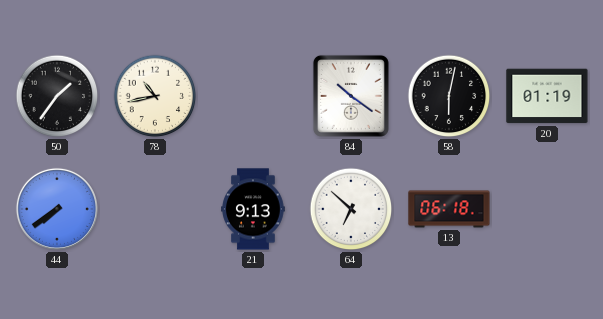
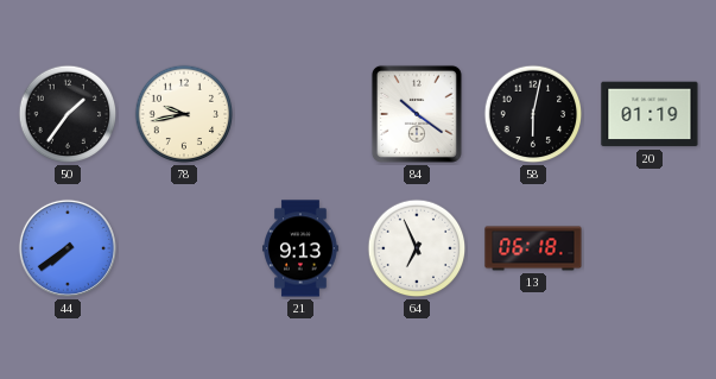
78: 10:43 -> 9:43
64: 6:52 -> 6:56
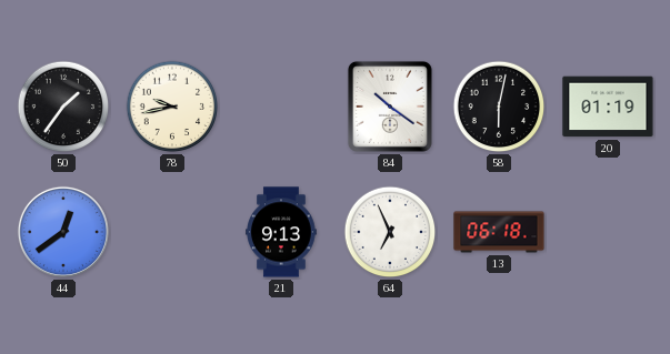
44: 7:39 -> 12:39
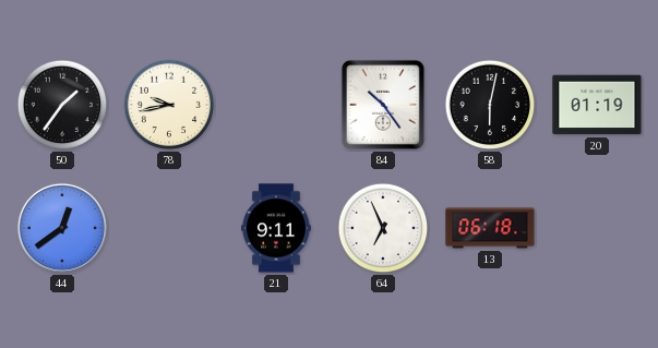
84: 10:21 -> 10:24
21: 9:13 -> 9:11
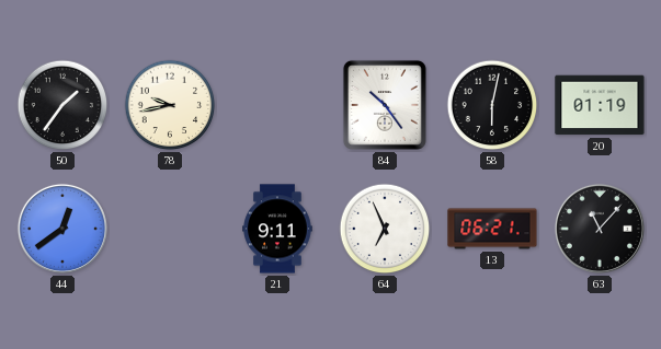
13: 06:18 -> 06:21
63: none -> 11:07
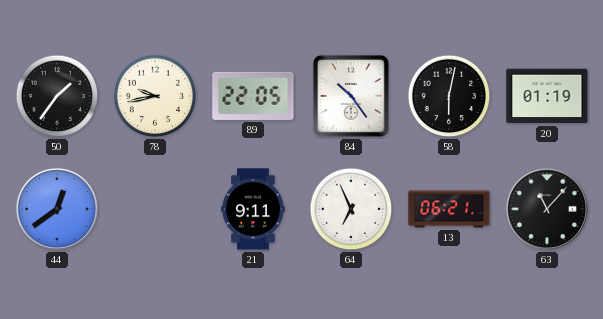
89: none -> 22:05
